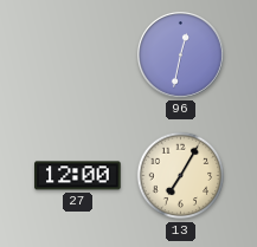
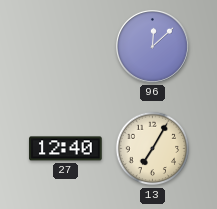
96: 12:32 -> 12:08
27: 12:00 -> 12:40
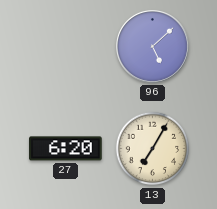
96: 12:08 -> 5:08
27: 12:40 -> 6:20
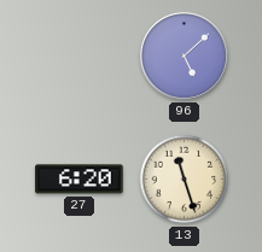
13: 7:05 -> 11:27
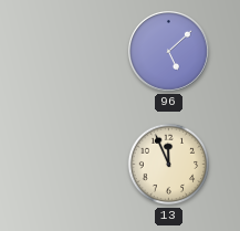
27: 6:20 -> none
13: 11:27 -> 11:56
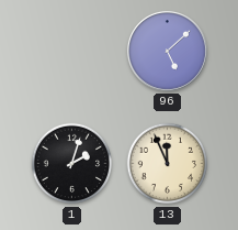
1: none -> 2:03
